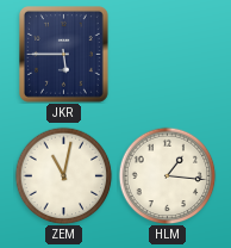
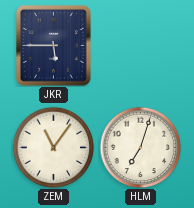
ZEM: 11:02 -> 11:06
HLM: 1:16 -> 7:03
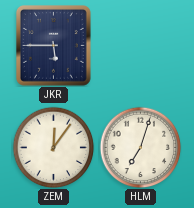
ZEM: 11:06 -> 12:06
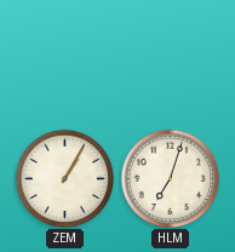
JKR: 5:45 -> none
ZEM: 12:06 -> 1:05
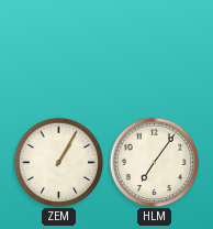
HLM: 7:03 -> 7:06
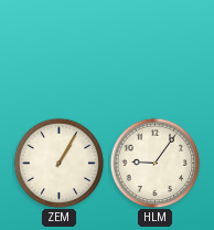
HLM: 7:06 -> 9:06
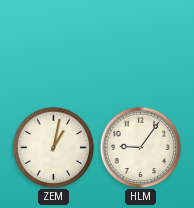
ZEM: 1:05 -> 1:02
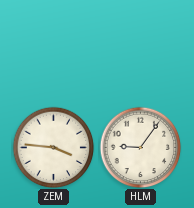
ZEM: 1:02 -> 3:46
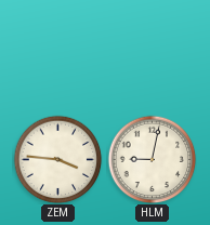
HLM: 9:06 -> 9:02
